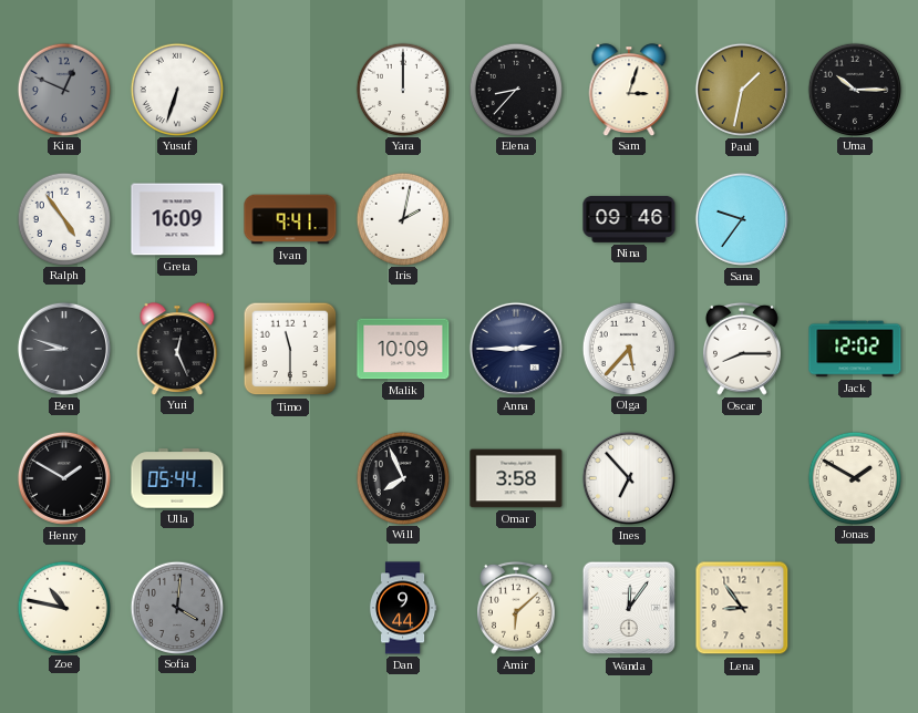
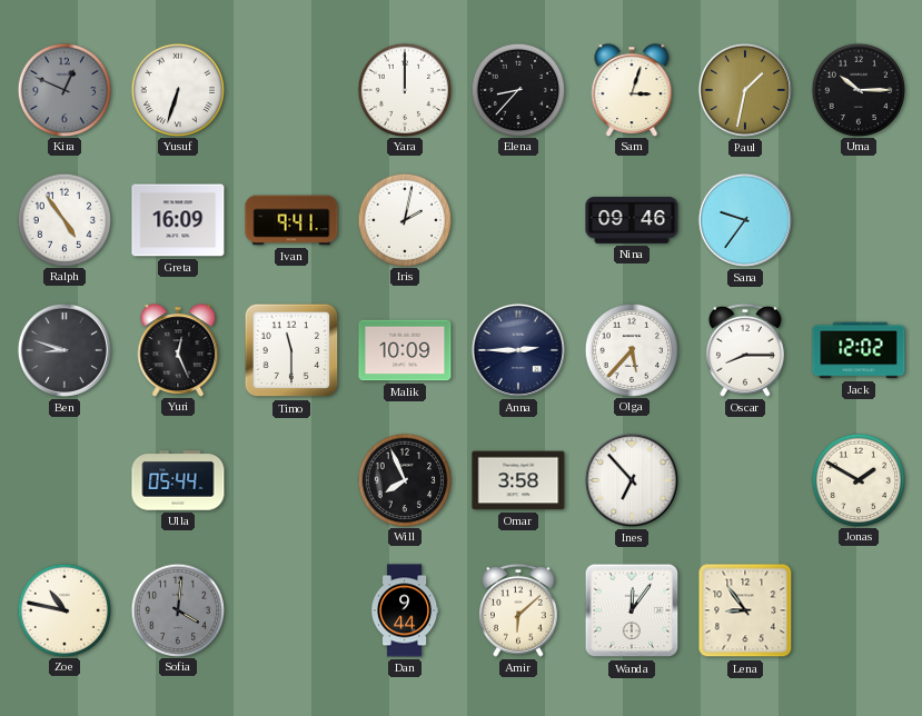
Henry: 1:50 -> none
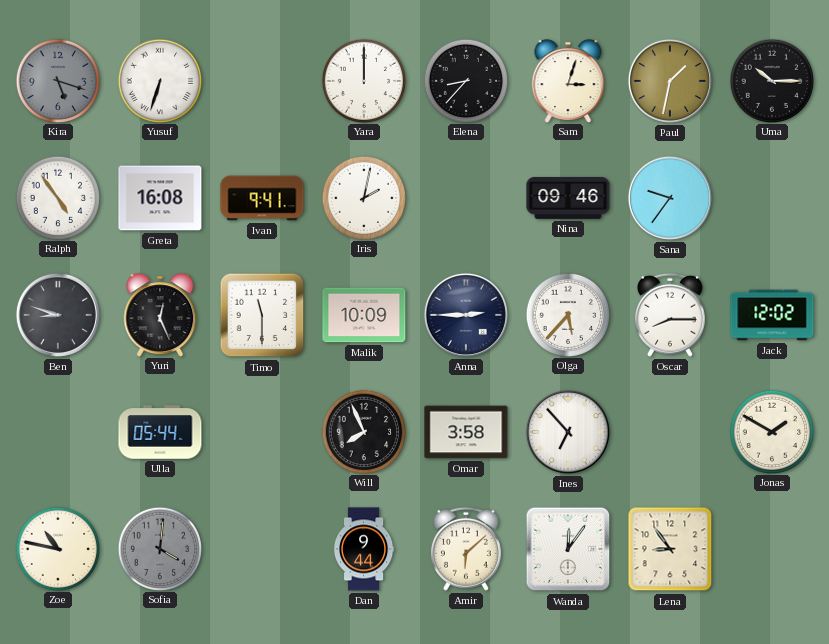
Kira: 12:49 -> 5:18
Greta: 16:09 -> 16:08
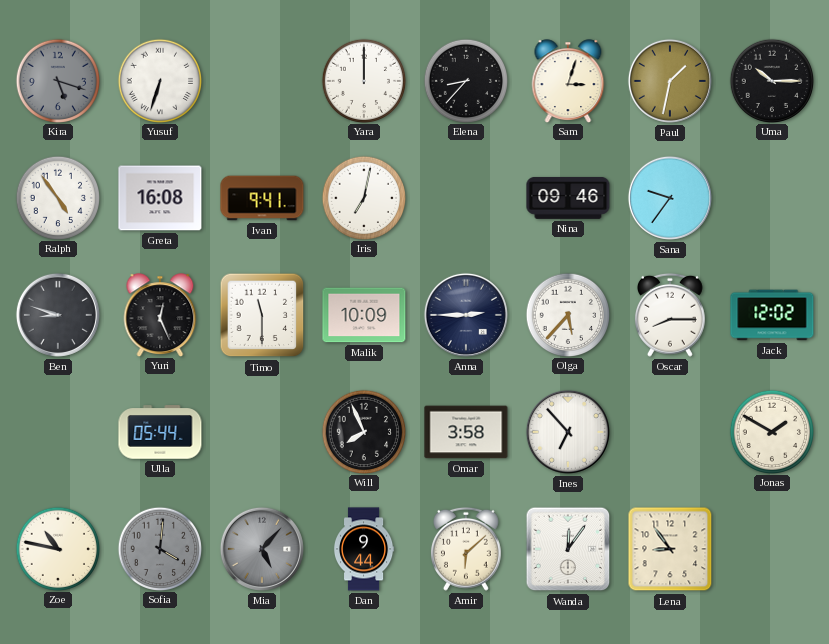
Iris: 2:02 -> 7:02
Mia: none -> 5:07
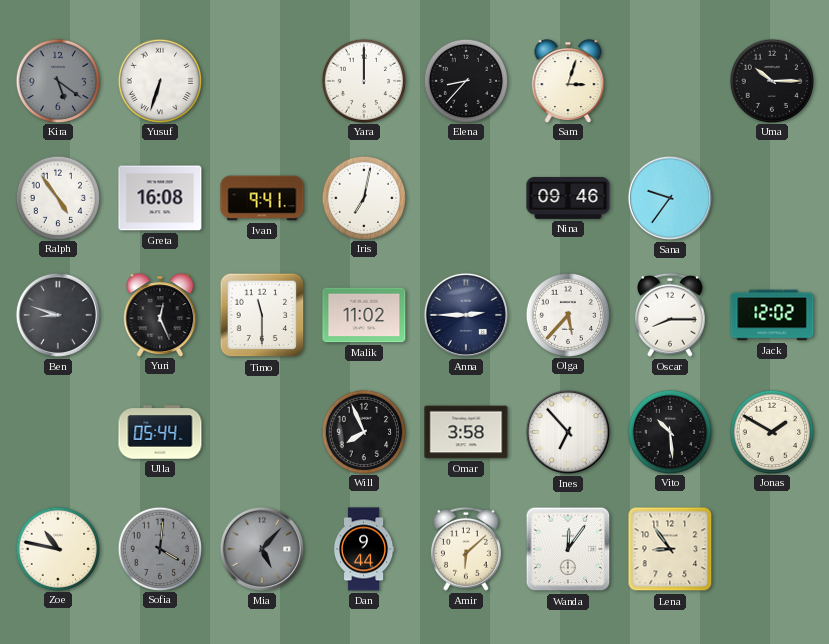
Kira: 5:18 -> 5:21
Paul: 1:32 -> none
Malik: 10:09 -> 11:02
Vito: none -> 10:29
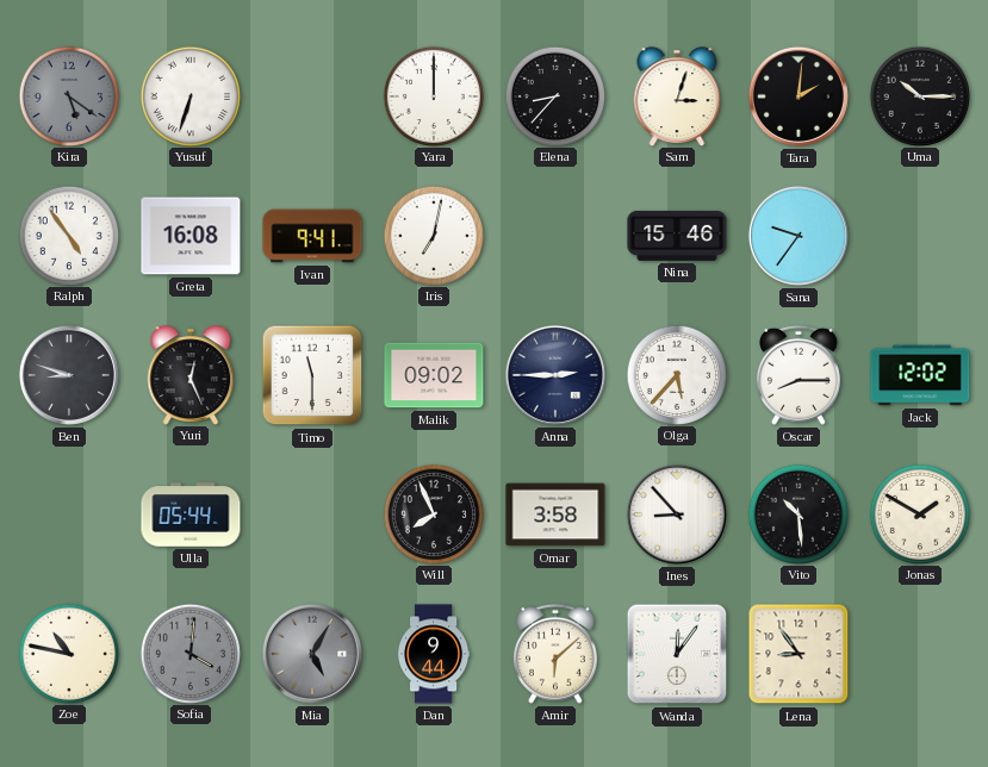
Tara: none -> 2:01
Nina: 09:46 -> 15:46
Malik: 11:02 -> 09:02
Ines: 6:53 -> 8:53
Mia: 5:07 -> 5:05
